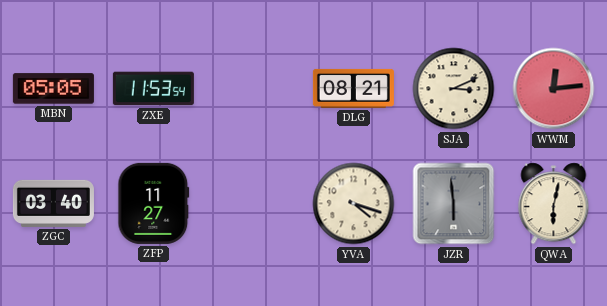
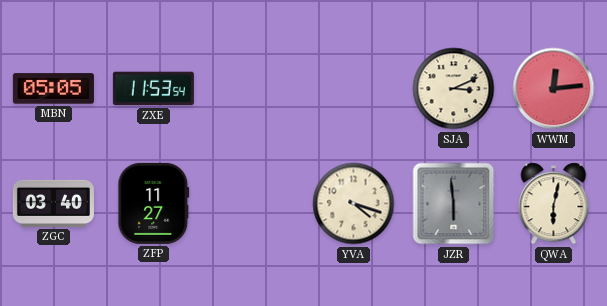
DLG: 08:21 -> none
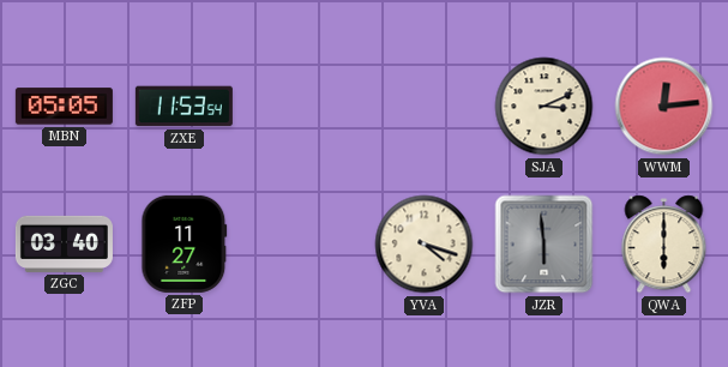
QWA: 6:02 -> 6:00
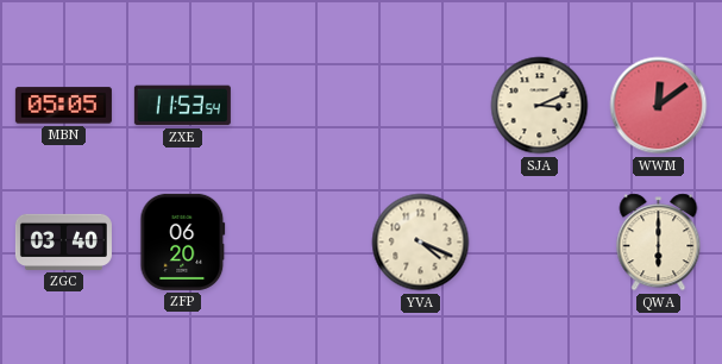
WWM: 12:14 -> 12:09
ZFP: 11:27 -> 06:20
YVA: 4:18 -> 4:19
JZR: 5:59 -> none
